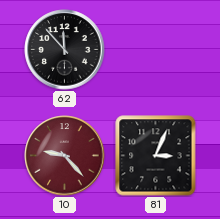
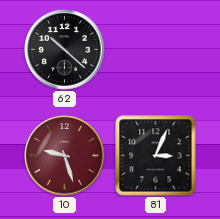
62: 11:53 -> 10:22
10: 9:23 -> 9:27
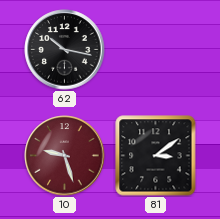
62: 10:22 -> 10:17
81: 3:04 -> 3:09
